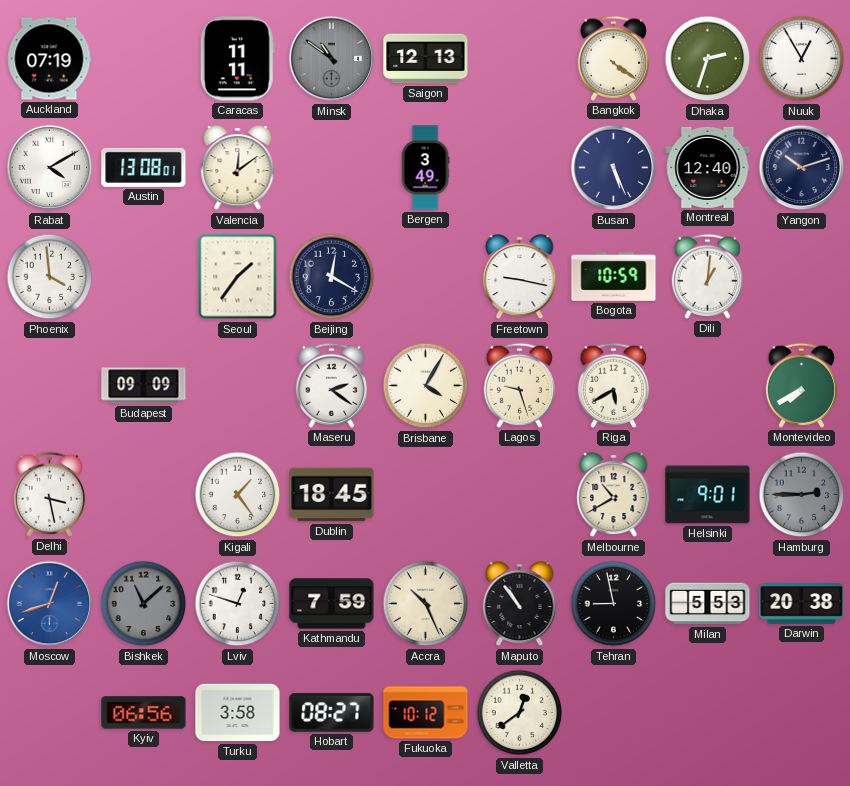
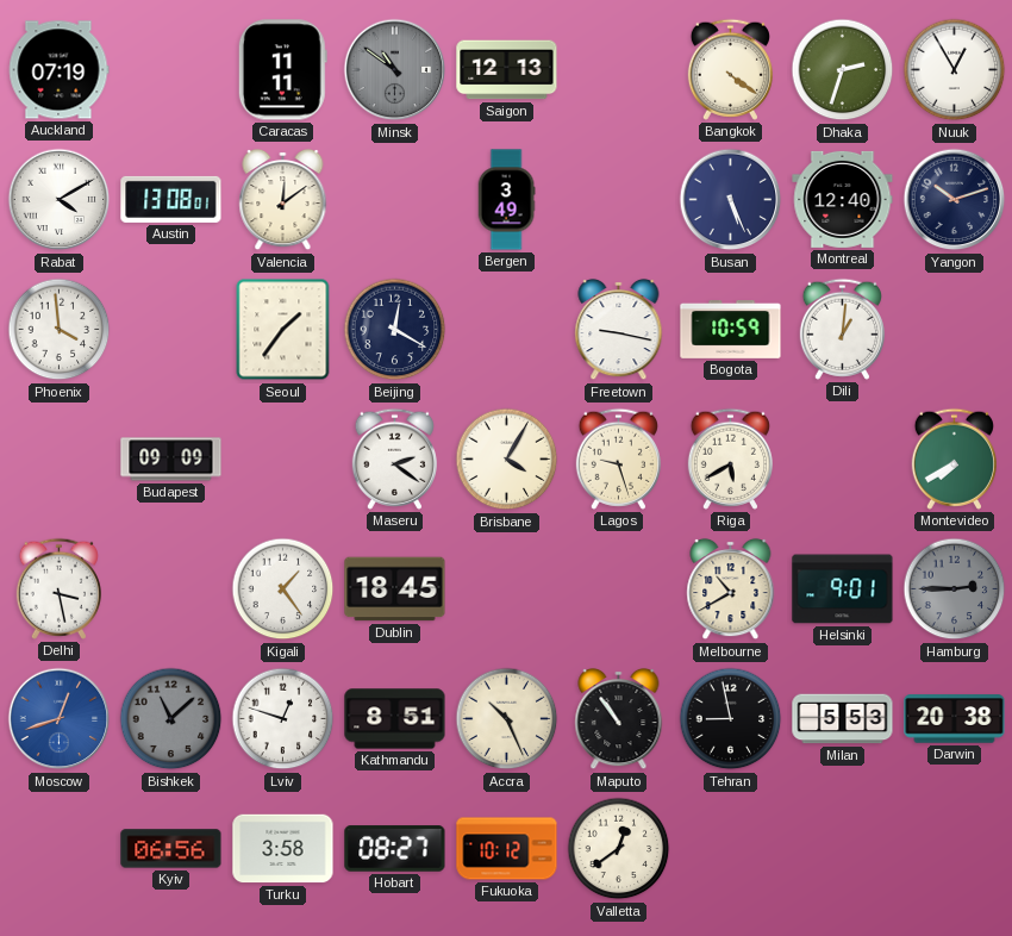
Kathmandu: 7:59 -> 8:51
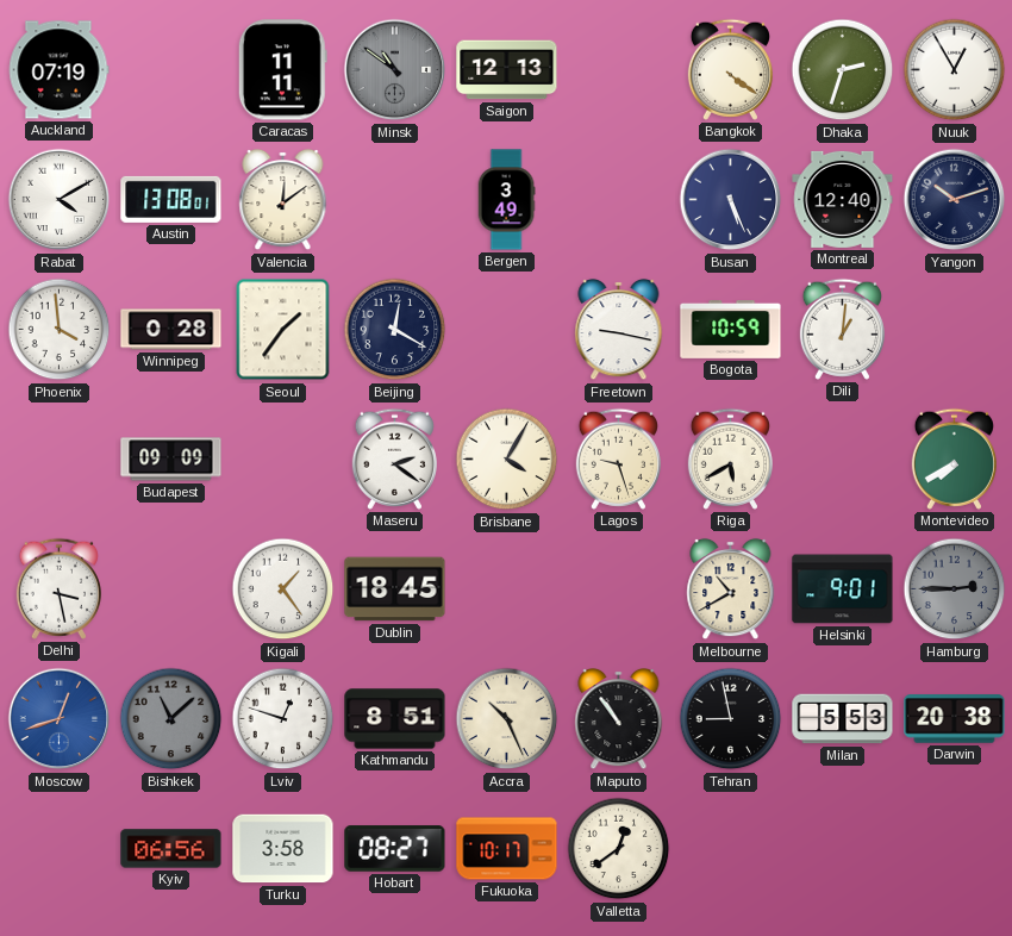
Winnipeg: none -> 0:28
Fukuoka: 10:12 -> 10:17
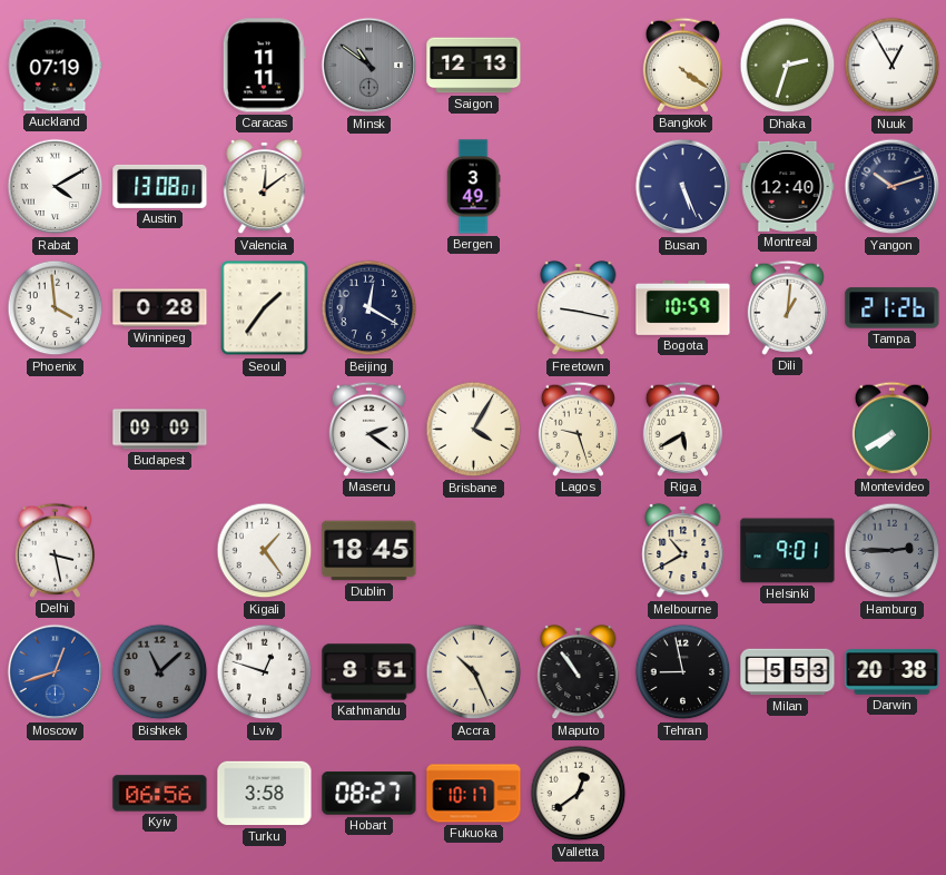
Tampa: none -> 21:26
